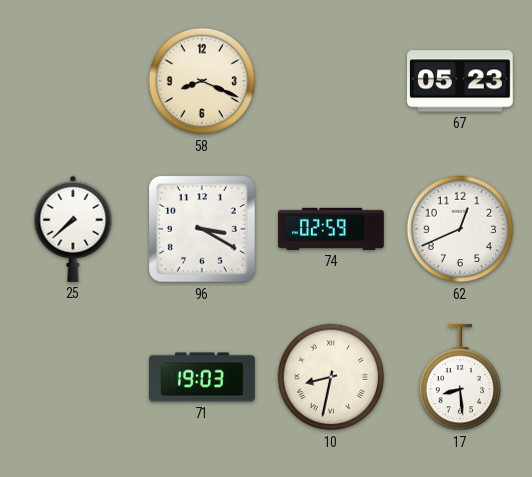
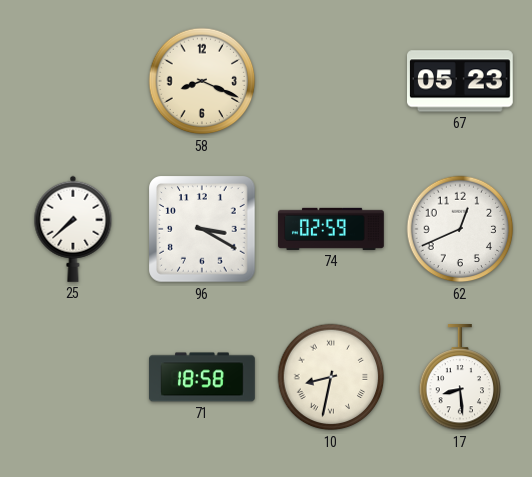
71: 19:03 -> 18:58
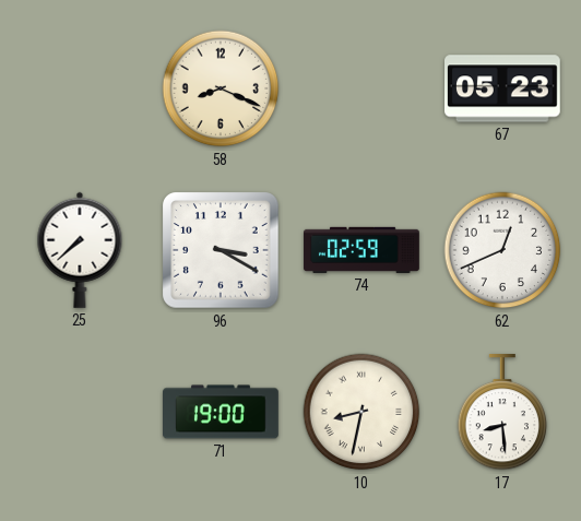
71: 18:58 -> 19:00
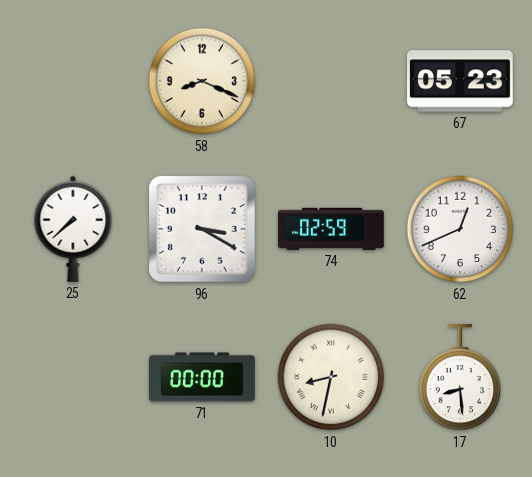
71: 19:00 -> 00:00
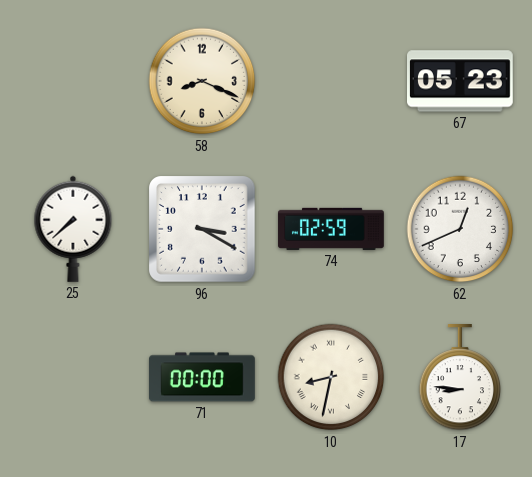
17: 8:29 -> 8:46
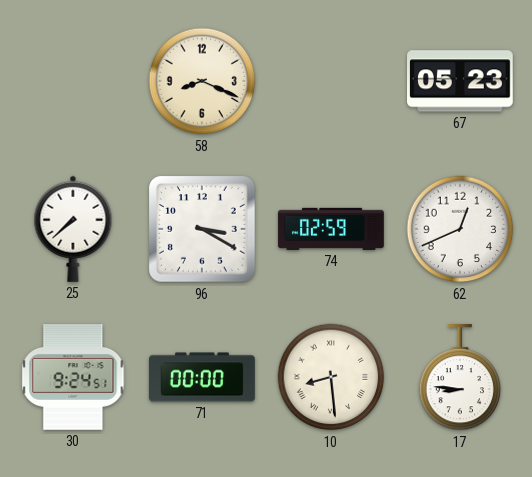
30: none -> 9:24
10: 8:32 -> 8:29
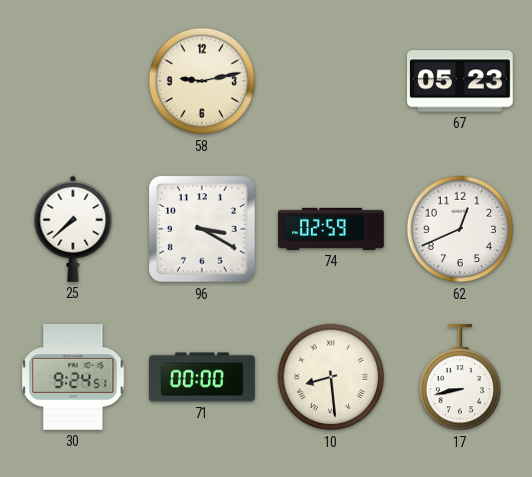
58: 8:19 -> 9:13
17: 8:46 -> 8:43
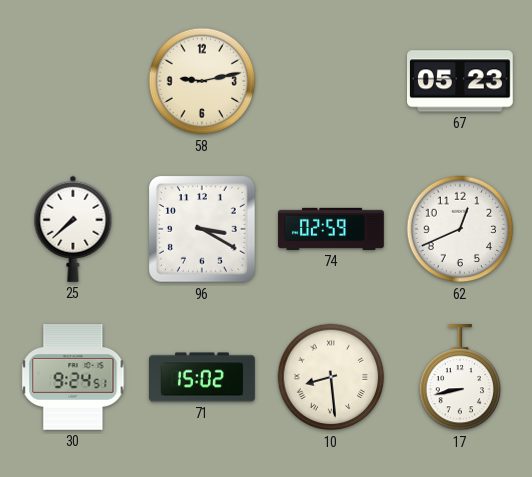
71: 00:00 -> 15:02
